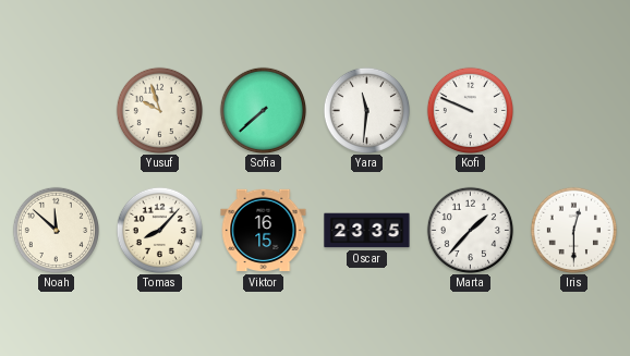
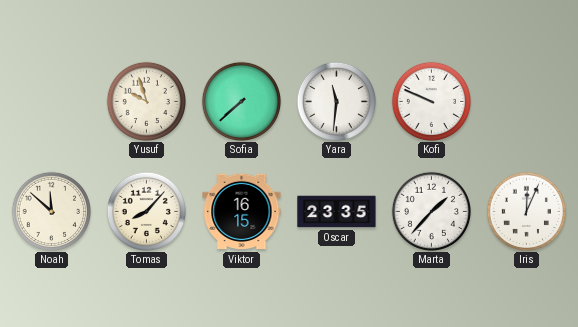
Iris: 12:30 -> 12:04
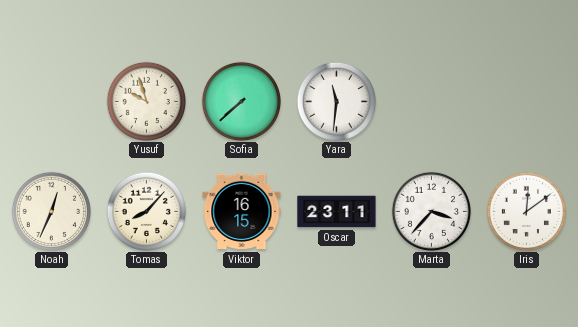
Kofi: 9:49 -> none
Noah: 11:52 -> 12:34
Oscar: 23:35 -> 23:11
Marta: 1:37 -> 3:37
Iris: 12:04 -> 12:09
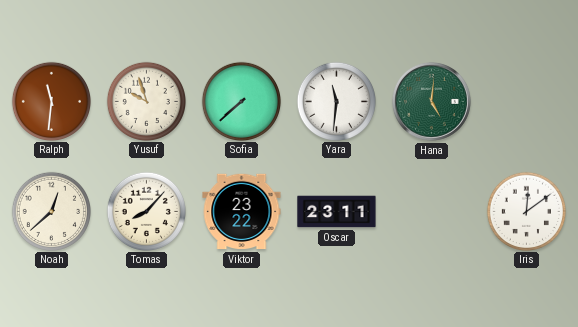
Ralph: none -> 11:31
Hana: none -> 5:01
Noah: 12:34 -> 12:38
Viktor: 16:15 -> 23:22
Marta: 3:37 -> none
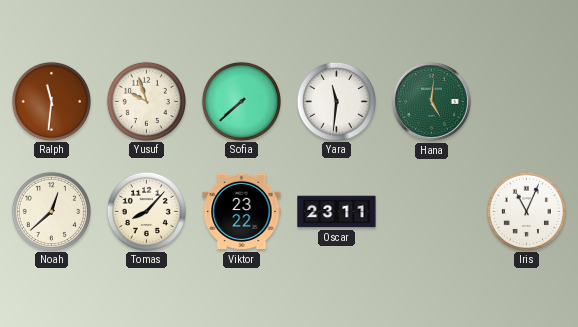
Iris: 12:09 -> 11:04
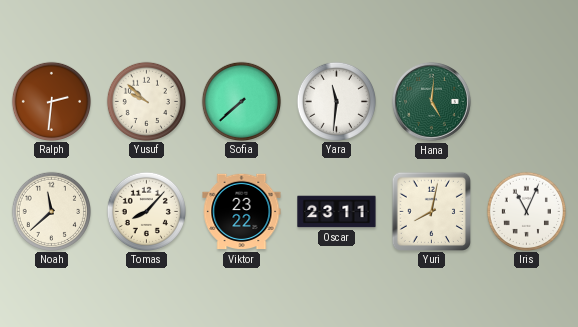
Ralph: 11:31 -> 2:31
Yusuf: 9:57 -> 9:52
Noah: 12:38 -> 11:38
Yuri: none -> 8:02
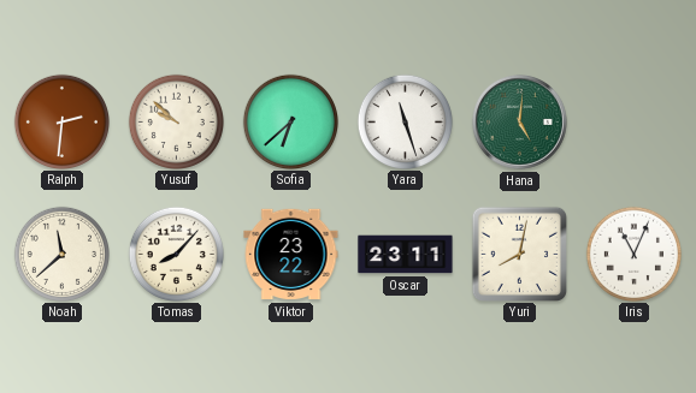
Sofia: 7:38 -> 6:38
Yara: 11:31 -> 11:27
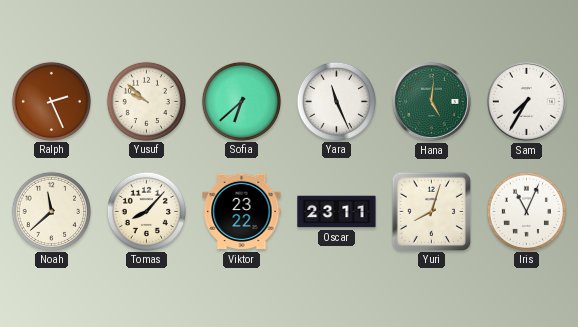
Ralph: 2:31 -> 2:26
Yara: 11:27 -> 11:26
Sam: none -> 7:35
Yuri: 8:02 -> 8:03
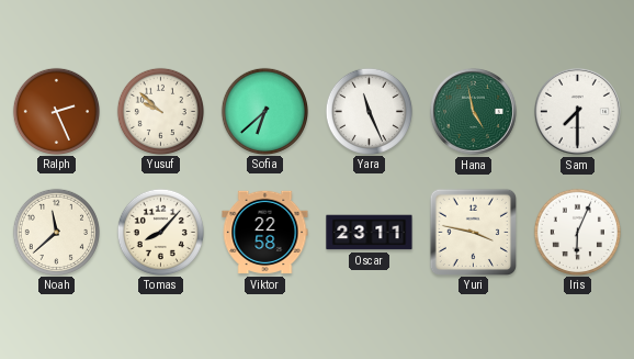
Hana: 5:01 -> 4:58
Sam: 7:35 -> 7:30
Viktor: 23:22 -> 22:58
Yuri: 8:03 -> 3:47
Iris: 11:04 -> 6:04
